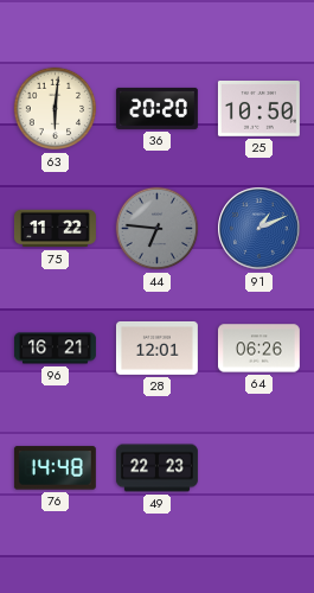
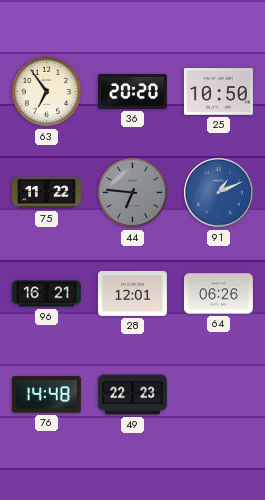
63: 6:01 -> 6:54
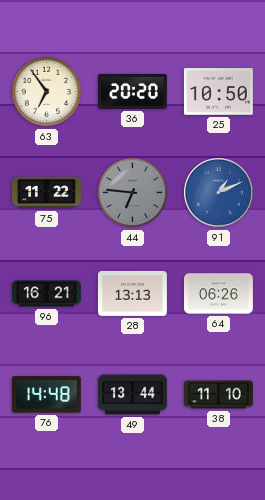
28: 12:01 -> 13:13
49: 22:23 -> 13:44
38: none -> 11:10
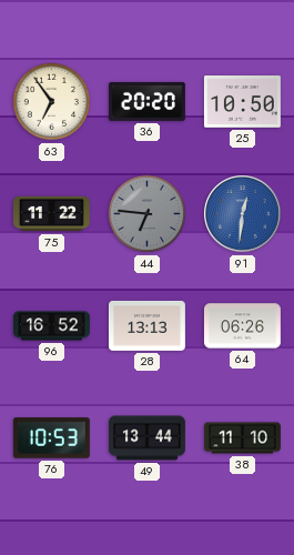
91: 1:11 -> 12:31
96: 16:21 -> 16:52
76: 14:48 -> 10:53
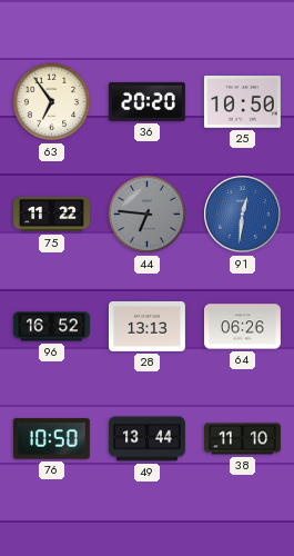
76: 10:53 -> 10:50
